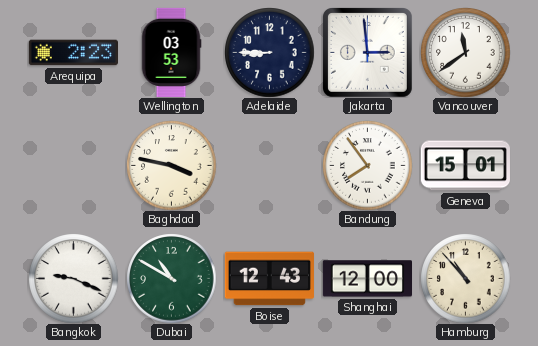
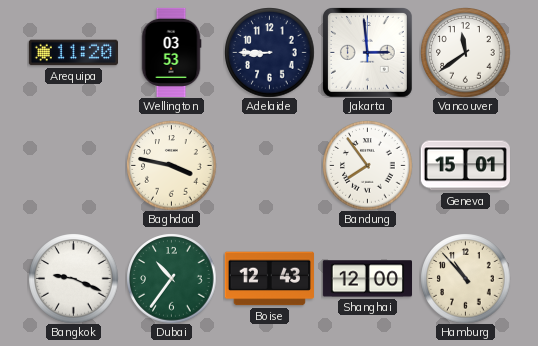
Arequipa: 2:23 -> 11:20
Dubai: 10:50 -> 10:36
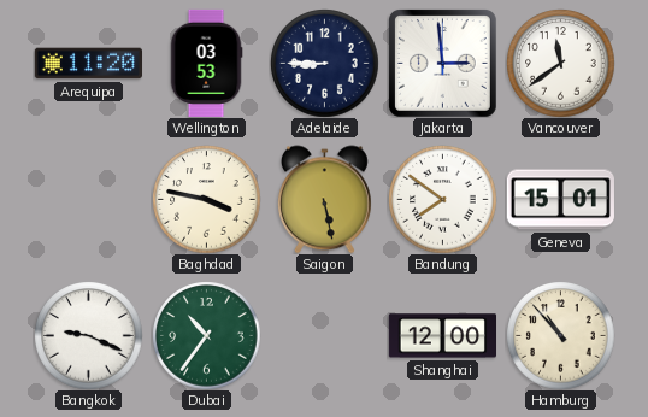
Saigon: none -> 5:28
Bandung: 7:54 -> 7:51
Boise: 12:43 -> none
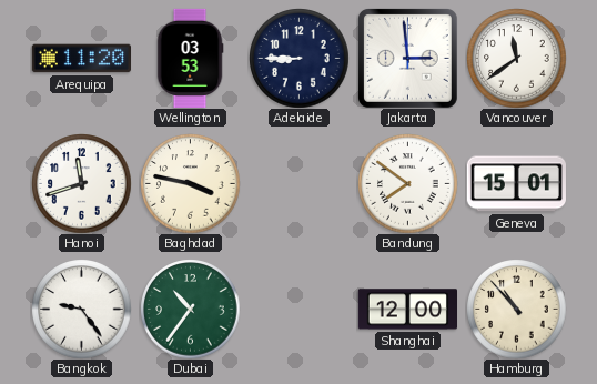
Hanoi: none -> 11:42
Saigon: 5:28 -> none
Bangkok: 9:19 -> 9:24
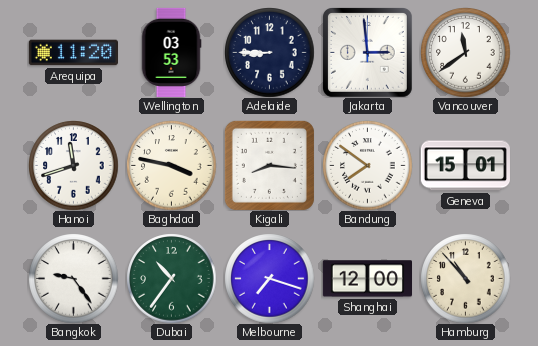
Kigali: none -> 8:16
Melbourne: none -> 7:18
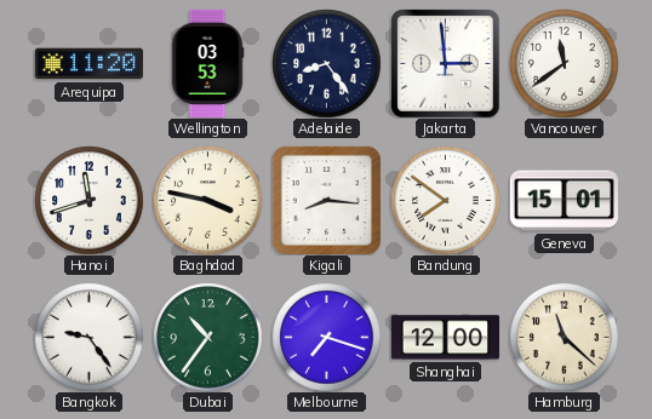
Adelaide: 8:45 -> 8:24
Hamburg: 10:53 -> 11:22
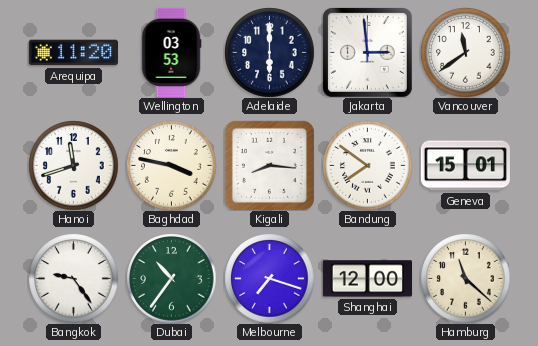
Adelaide: 8:24 -> 6:00
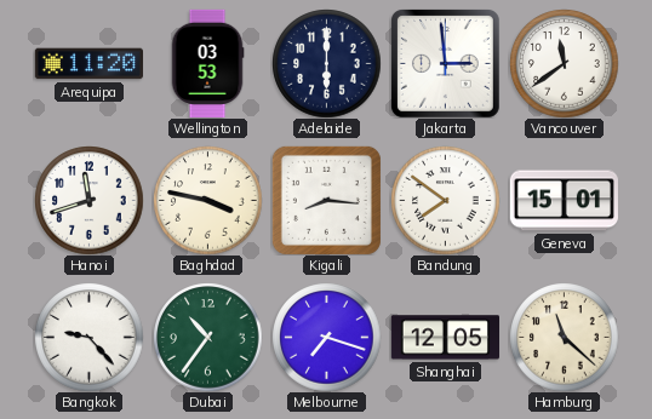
Bangkok: 9:24 -> 9:23
Shanghai: 12:00 -> 12:05
